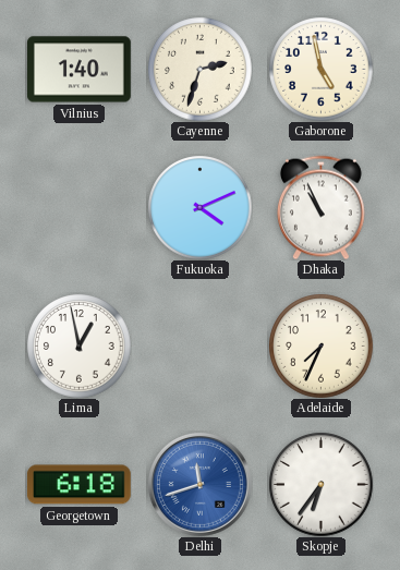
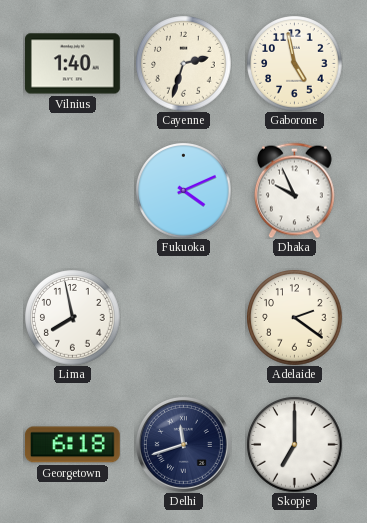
Dhaka: 10:56 -> 9:56
Lima: 12:58 -> 7:58
Adelaide: 7:34 -> 2:21
Delhi dial: blue -> navy
Skopje: 6:36 -> 7:00
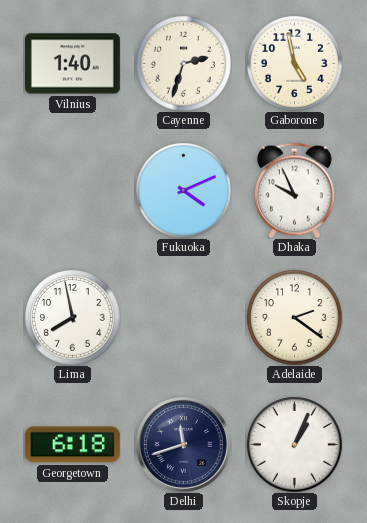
Skopje: 7:00 -> 1:04
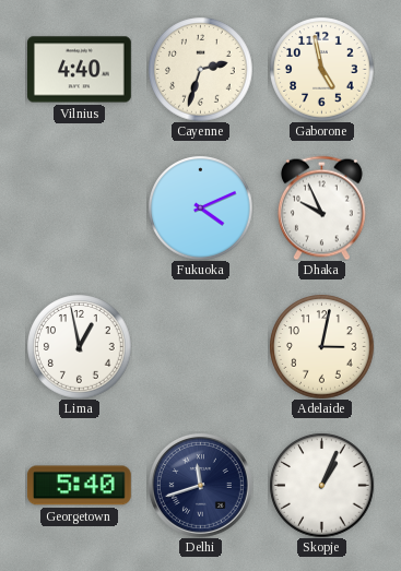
Vilnius: 1:40 -> 4:40
Lima: 7:58 -> 12:58
Adelaide: 2:21 -> 3:02
Georgetown: 6:18 -> 5:40
